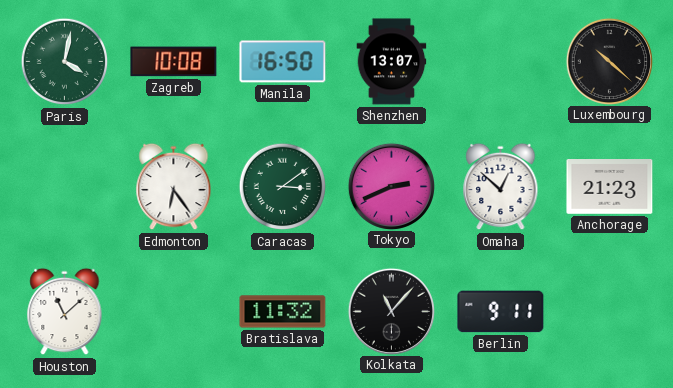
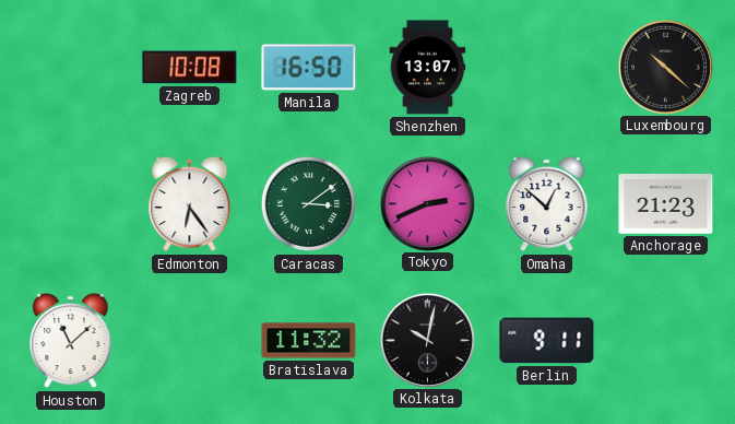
Paris: 4:02 -> none
Kolkata: 11:07 -> 10:02
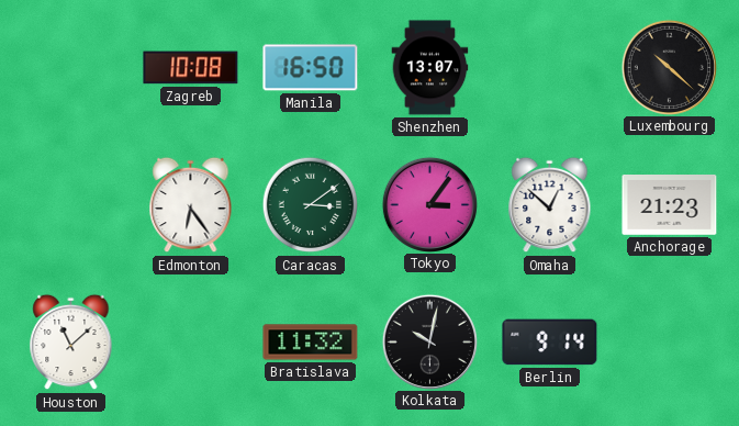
Tokyo: 2:41 -> 3:06
Berlin: 9:11 -> 9:14
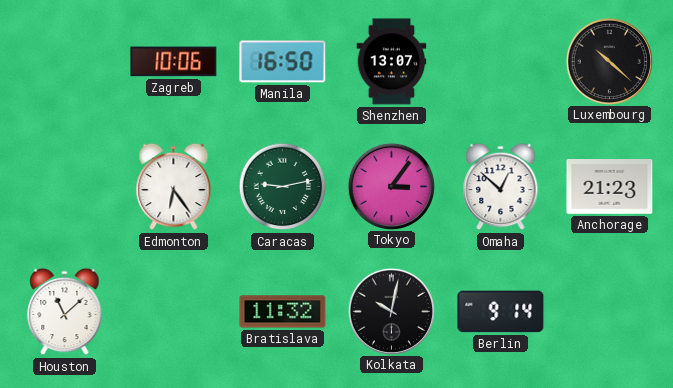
Zagreb: 10:08 -> 10:06
Caracas: 3:09 -> 9:13
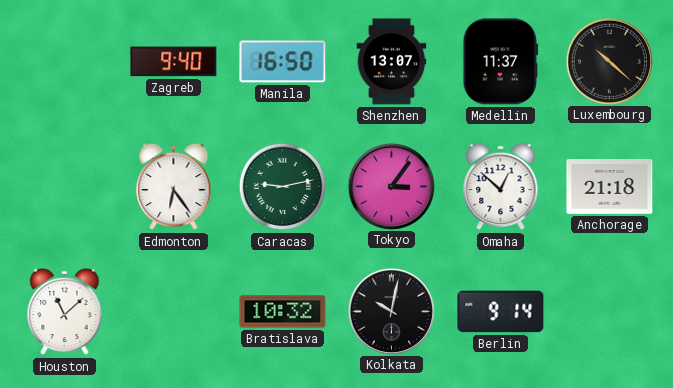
Zagreb: 10:06 -> 9:40
Medellin: none -> 11:37
Anchorage: 21:23 -> 21:18
Bratislava: 11:32 -> 10:32
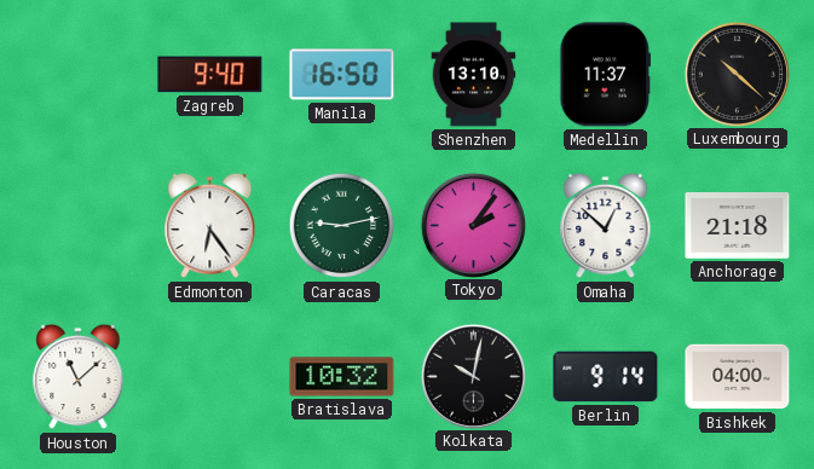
Shenzhen: 13:07 -> 13:10
Tokyo: 3:06 -> 2:06
Bishkek: none -> 04:00
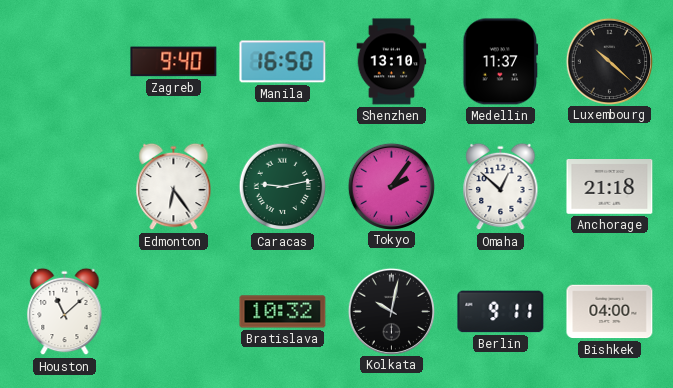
Berlin: 9:14 -> 9:11
